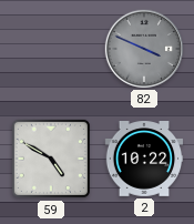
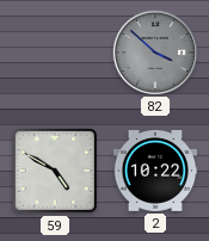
82: 3:49 -> 3:52
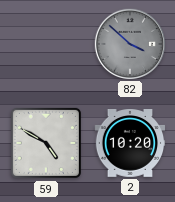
2: 10:22 -> 10:20
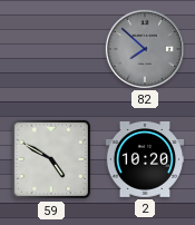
82: 3:52 -> 7:52
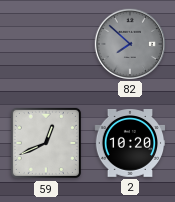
59: 4:50 -> 12:41
